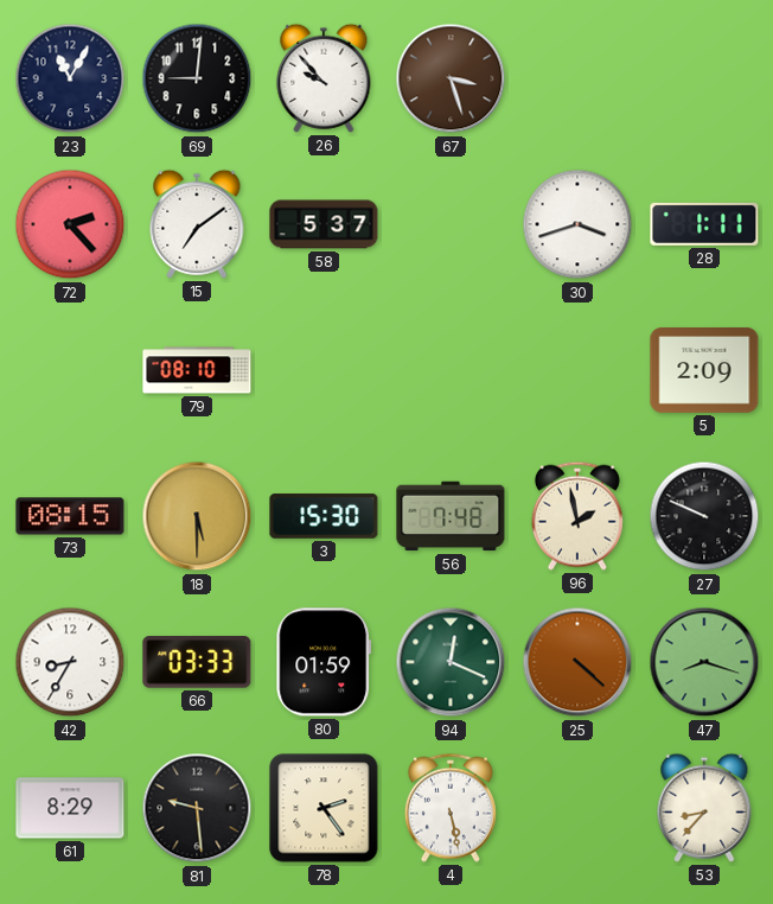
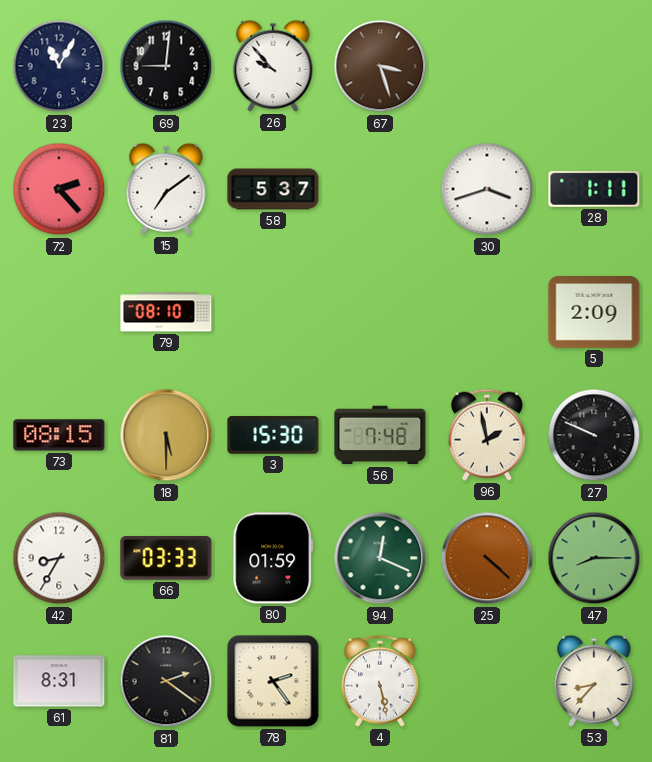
47: 8:18 -> 8:15
61: 8:29 -> 8:31
81: 9:29 -> 2:21
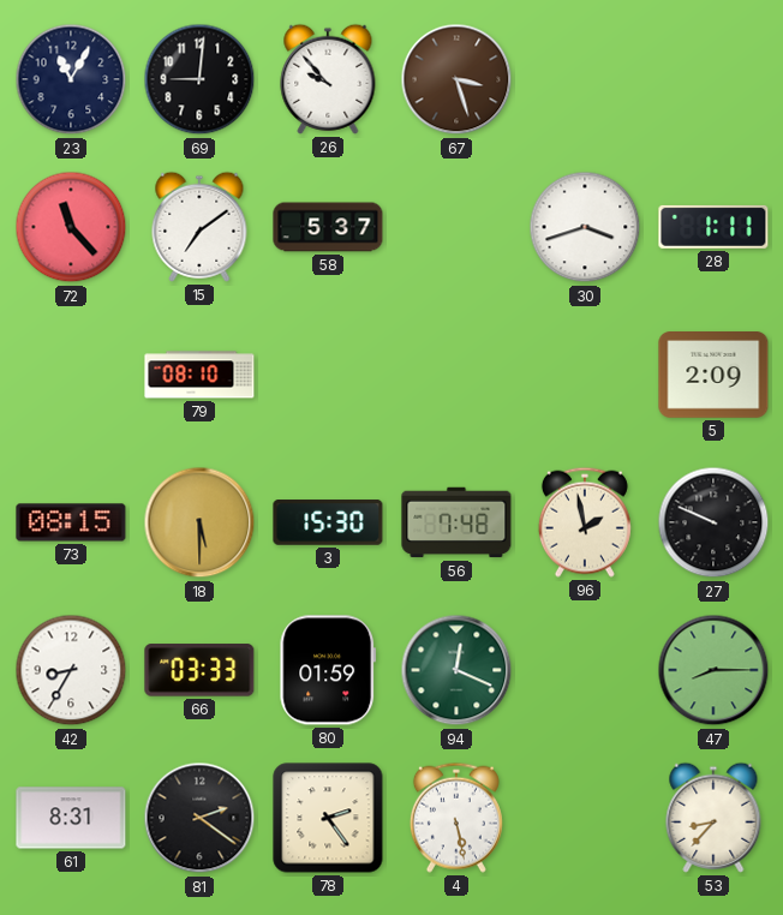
72: 2:23 -> 11:23
25: 4:22 -> none
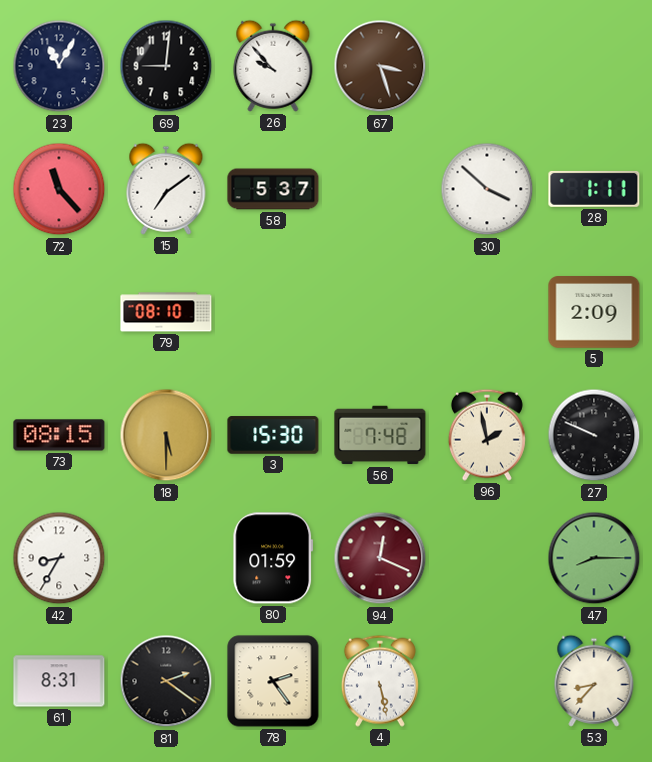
30: 3:42 -> 3:52
66: 03:33 -> none
94 dial: green -> burgundy
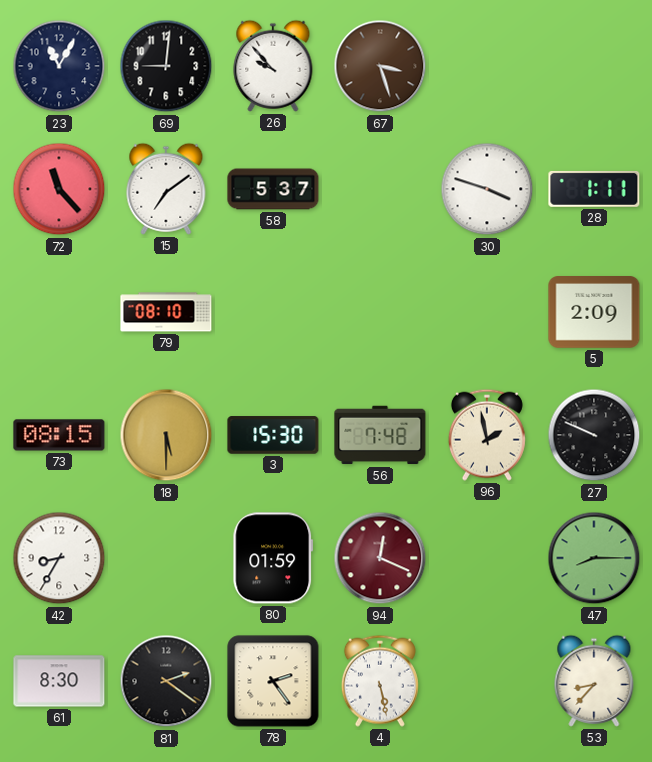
30: 3:52 -> 3:48
61: 8:31 -> 8:30
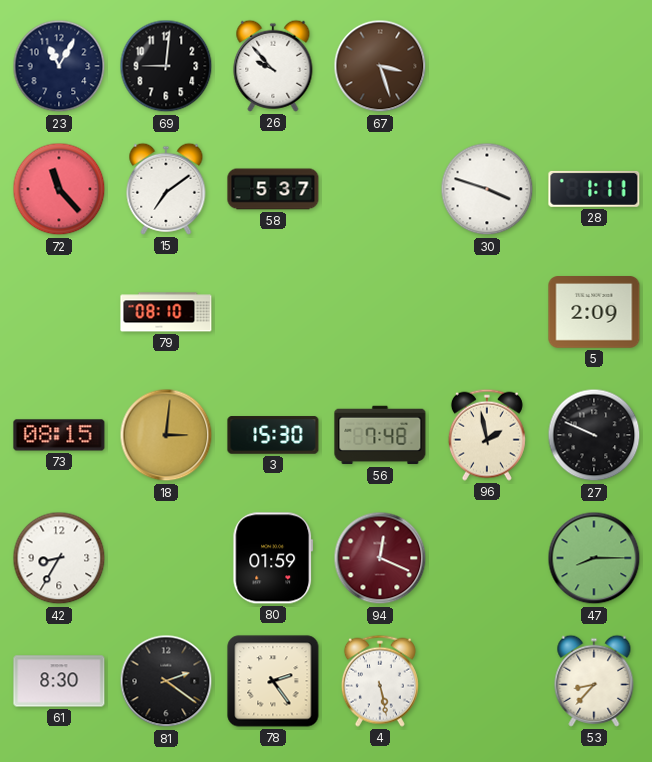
18: 5:30 -> 3:01
